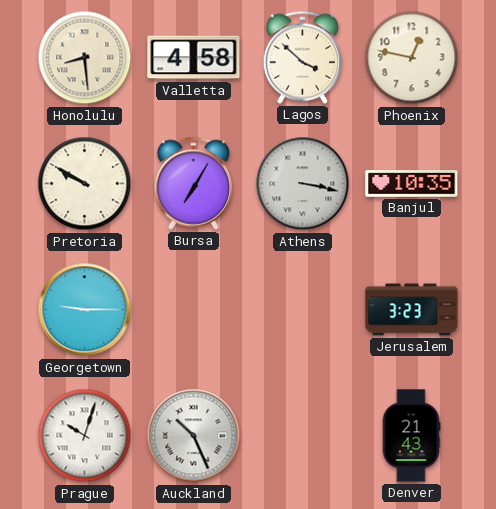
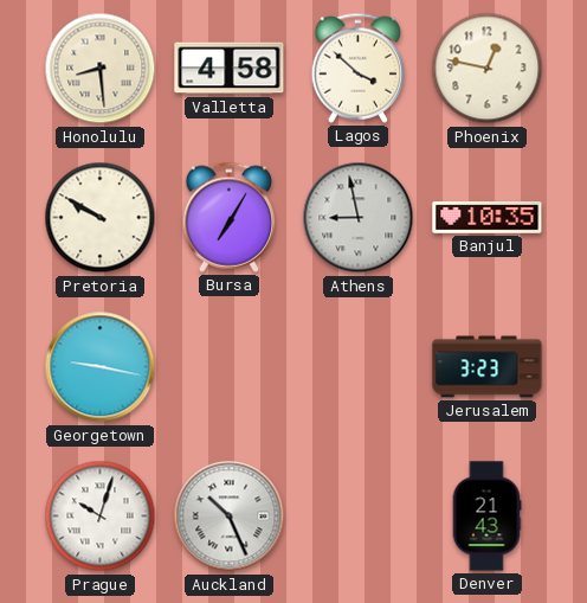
Athens: 3:17 -> 8:58
Georgetown: 9:15 -> 9:17
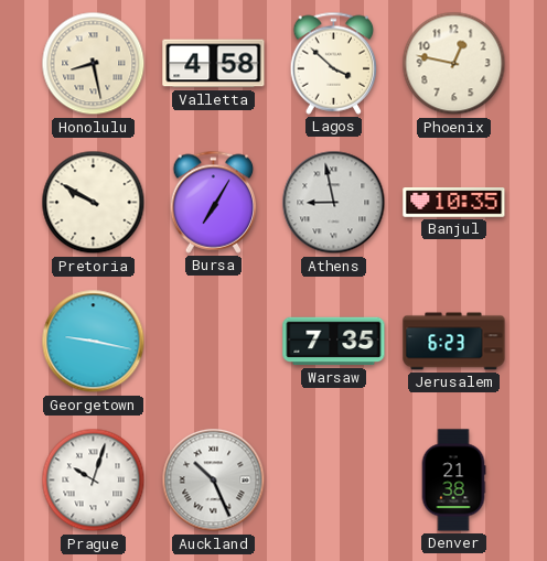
Honolulu: 8:29 -> 8:28
Warsaw: none -> 7:35
Jerusalem: 3:23 -> 6:23
Denver: 21:43 -> 21:38
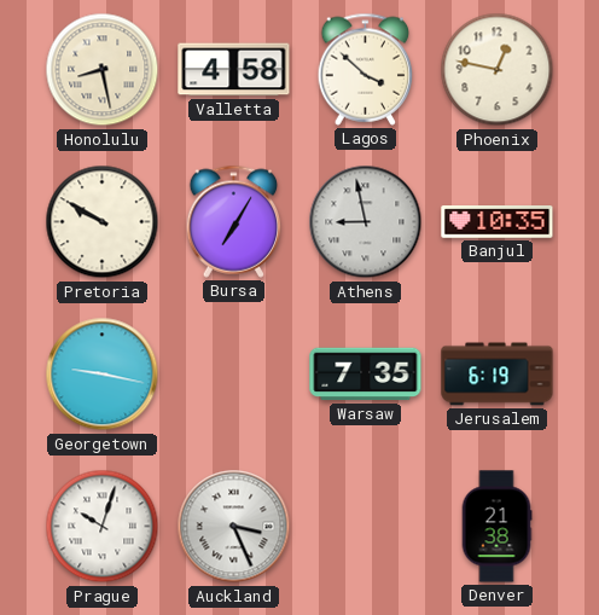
Jerusalem: 6:23 -> 6:19
Auckland: 10:26 -> 3:26
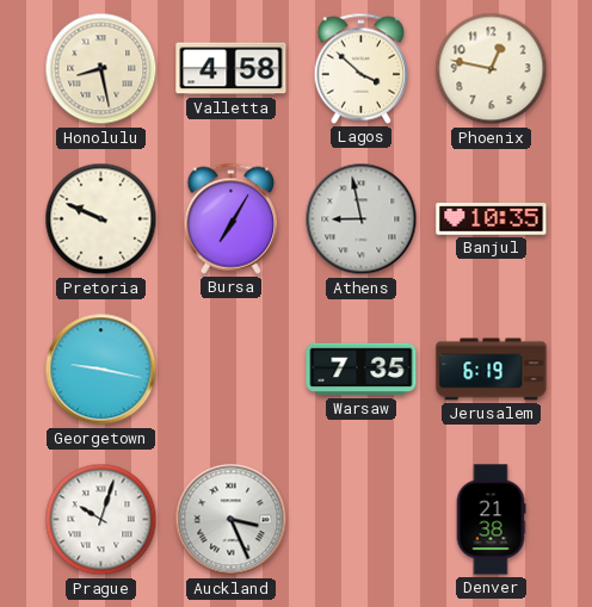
Pretoria: 9:50 -> 9:49
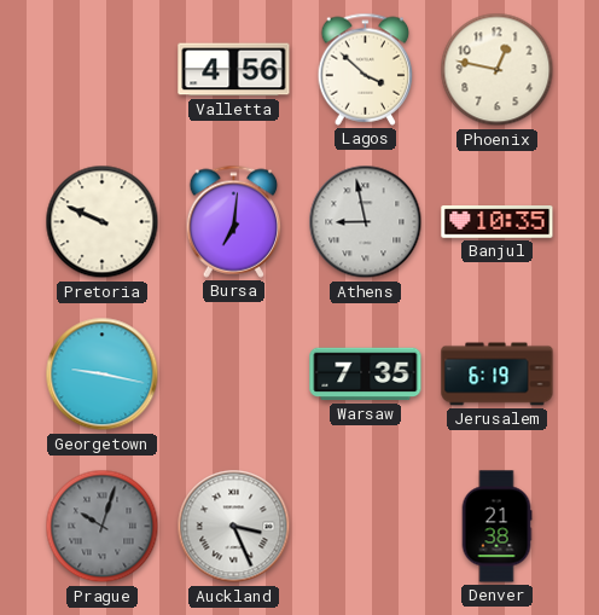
Honolulu: 8:28 -> none
Valletta: 4:58 -> 4:56
Bursa: 7:05 -> 7:01
Prague dial: white -> grey
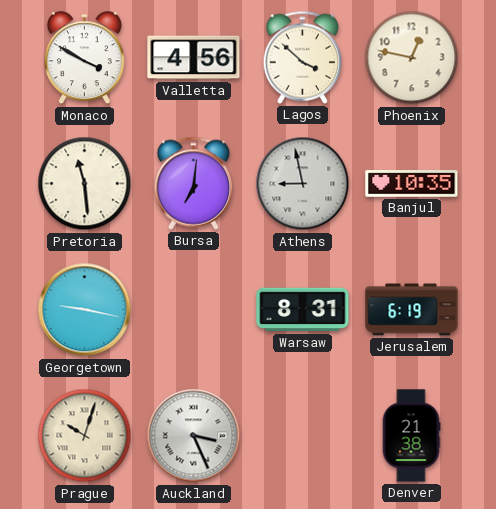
Monaco: none -> 3:50
Pretoria: 9:49 -> 11:29
Warsaw: 7:35 -> 8:31
Prague dial: grey -> cream
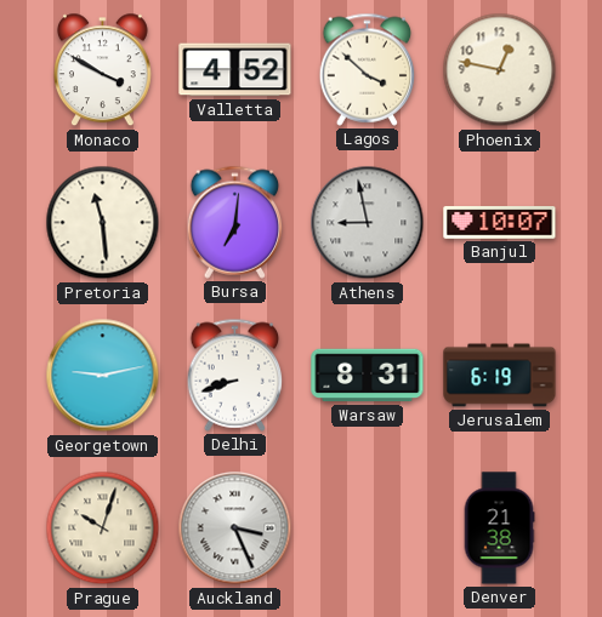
Valletta: 4:56 -> 4:52
Banjul: 10:35 -> 10:07
Georgetown: 9:17 -> 9:13
Delhi: none -> 8:42
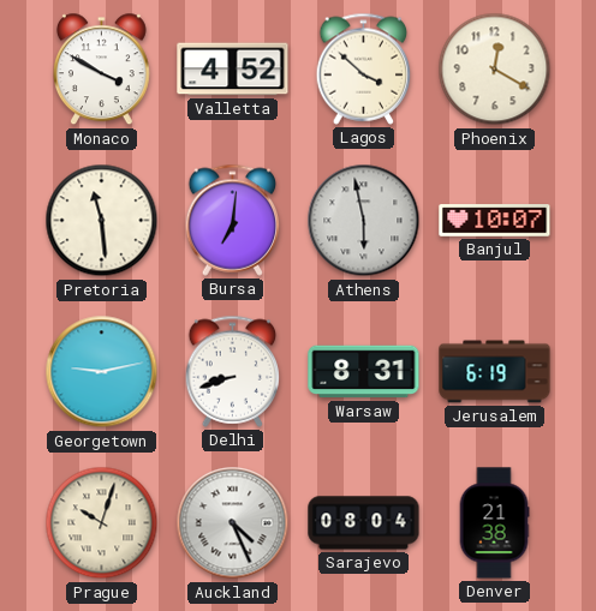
Phoenix: 12:47 -> 12:20
Athens: 8:58 -> 5:58
Auckland: 3:26 -> 4:26
Sarajevo: none -> 08:04
